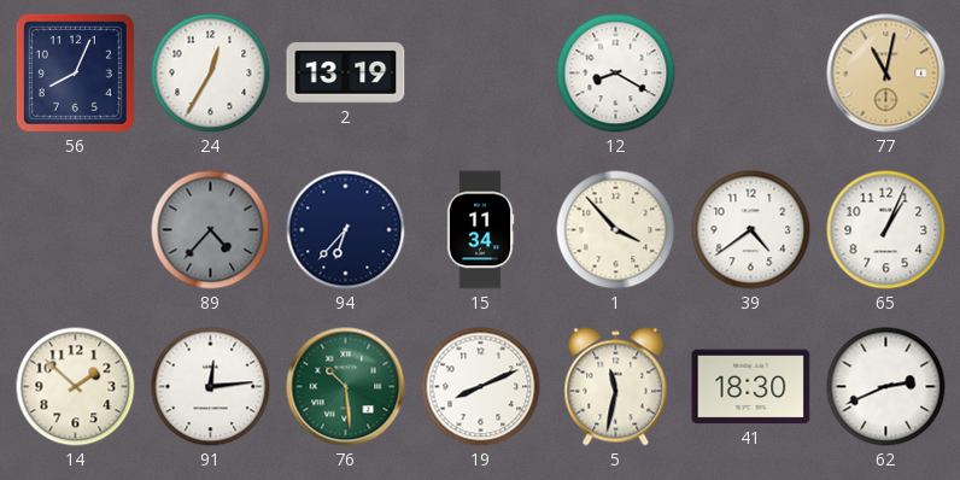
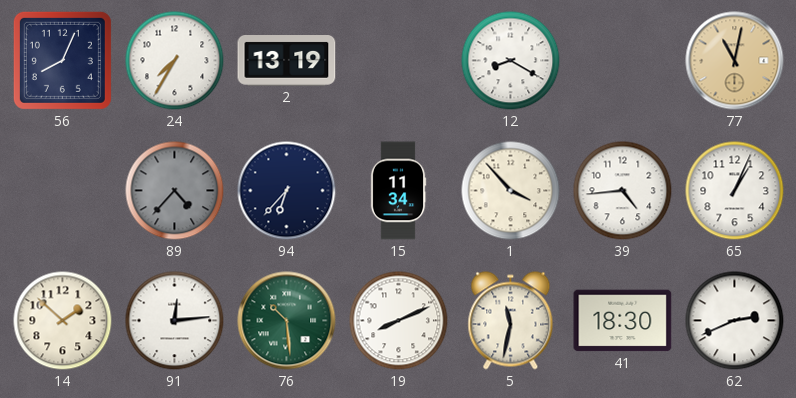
24: 12:35 -> 7:35
39: 4:39 -> 4:44
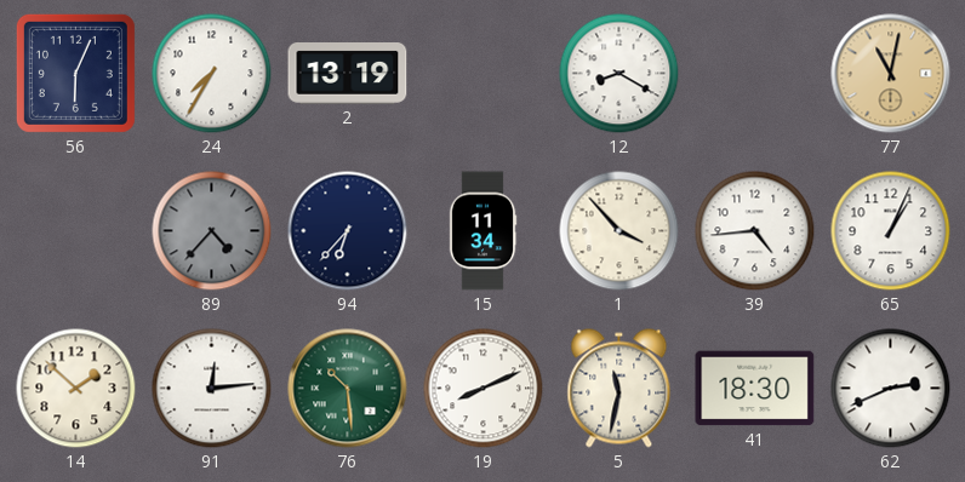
56: 8:04 -> 6:04
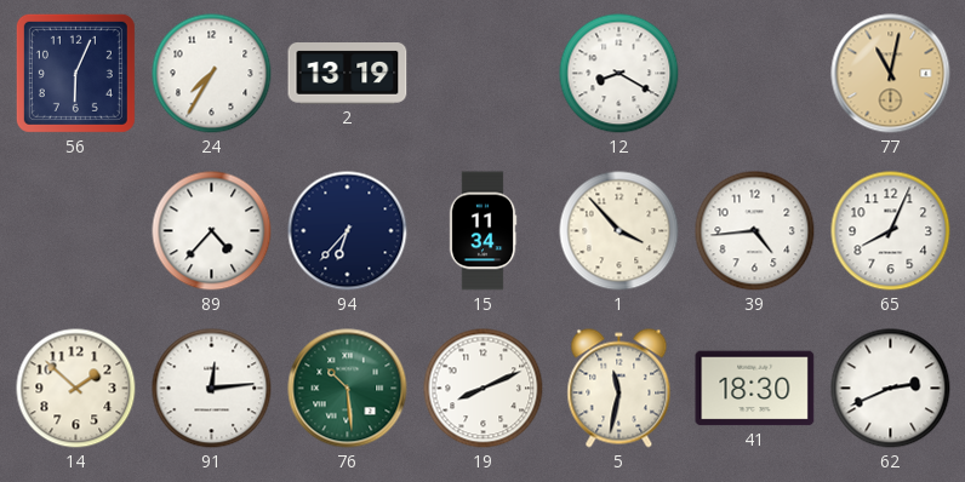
89 dial: grey -> white
65: 1:04 -> 8:04
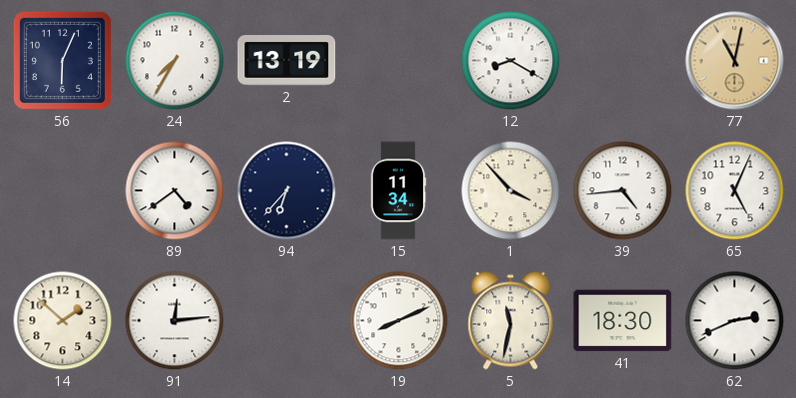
89: 4:37 -> 4:39
65: 8:04 -> 5:04
76: 10:29 -> none
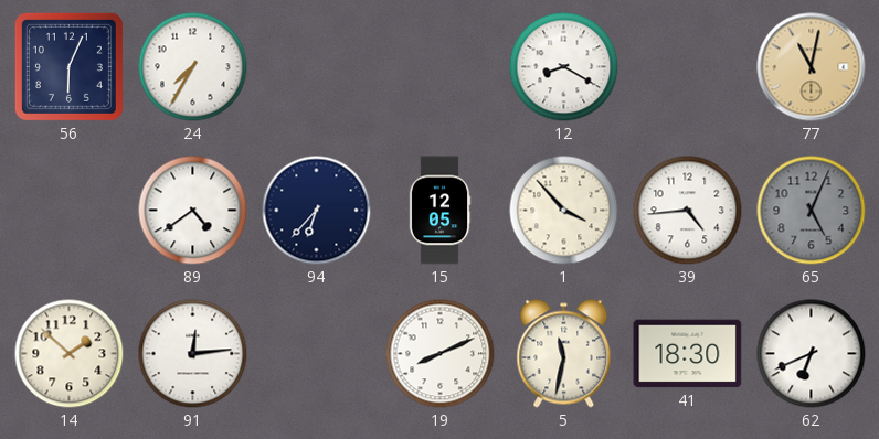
2: 13:19 -> none
15: 11:34 -> 12:05
65 dial: white -> grey
62: 2:41 -> 6:41
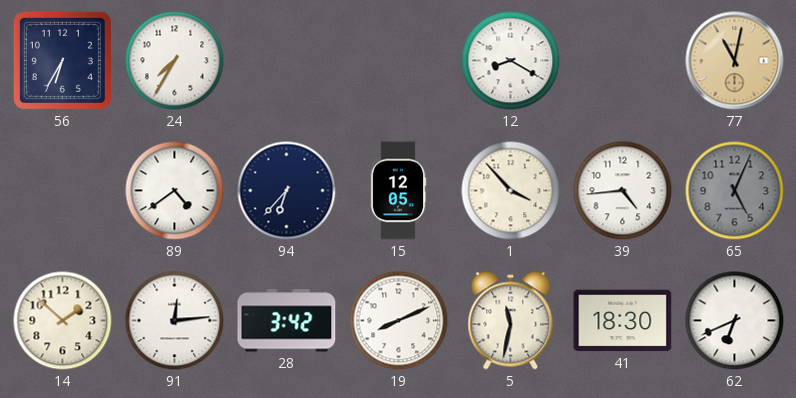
56: 6:04 -> 6:35
28: none -> 3:42
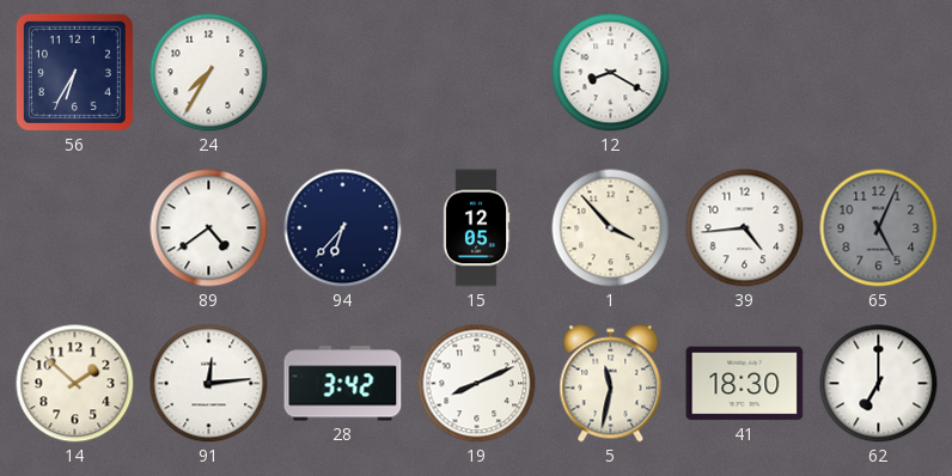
77: 11:02 -> none
62: 6:41 -> 7:00
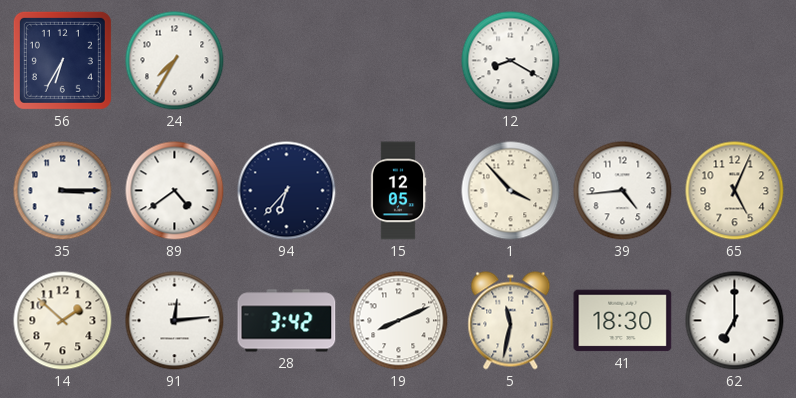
35: none -> 3:15
65 dial: grey -> cream
